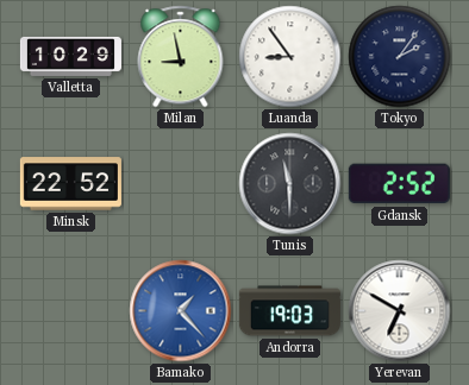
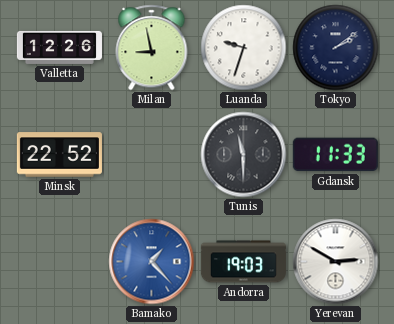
Valletta: 10:29 -> 12:26
Luanda: 8:54 -> 9:33
Tokyo: 2:06 -> 2:09
Gdansk: 2:52 -> 11:33
Yerevan: 6:50 -> 2:50
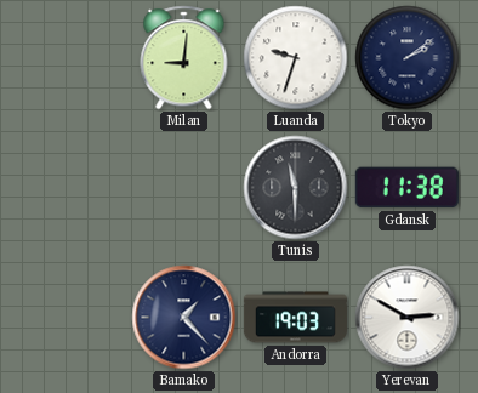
Valletta: 12:26 -> none
Milan: 8:58 -> 9:01
Minsk: 22:52 -> none
Gdansk: 11:33 -> 11:38
Bamako dial: blue -> navy
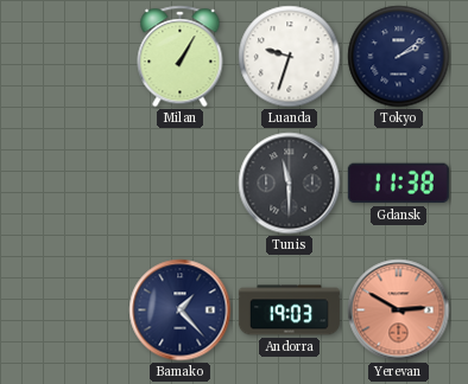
Milan: 9:01 -> 1:05
Yerevan dial: white -> salmon
